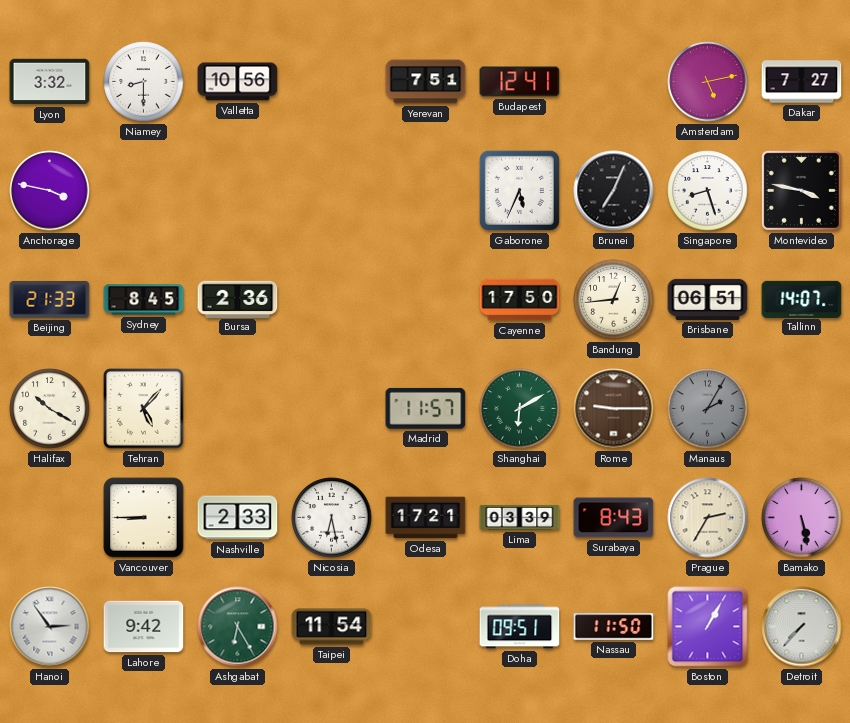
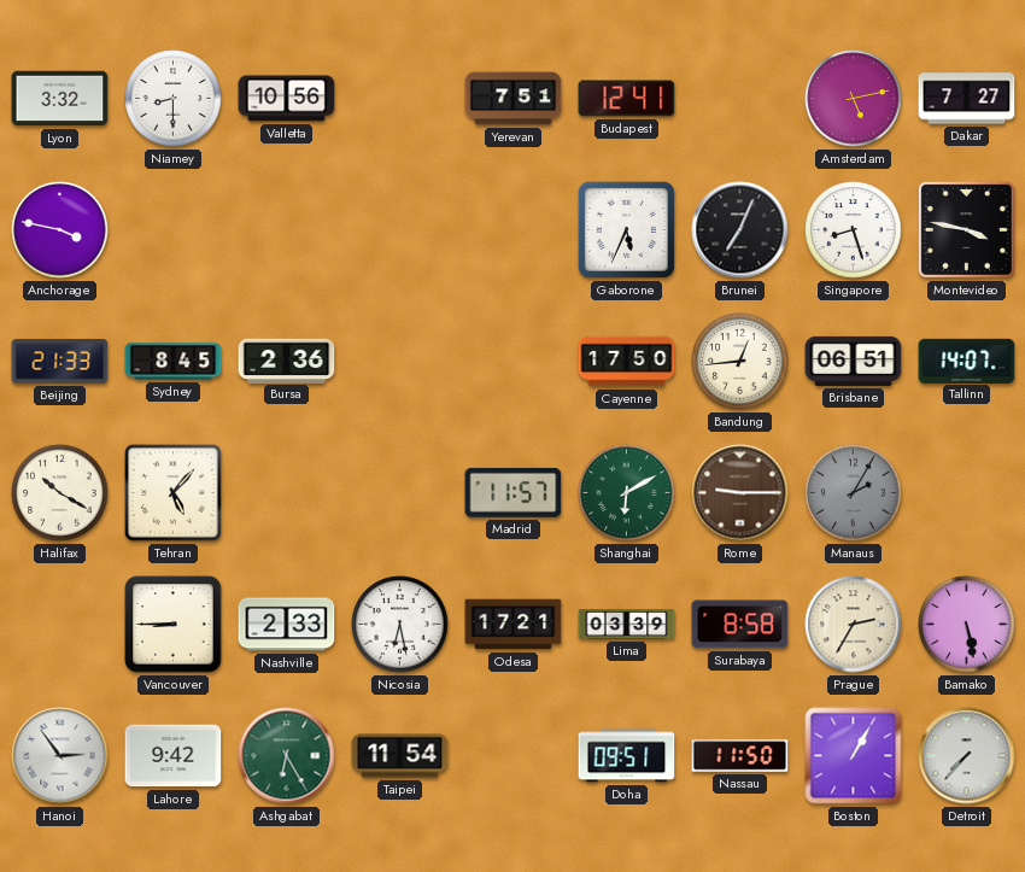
Surabaya: 8:43 -> 8:58
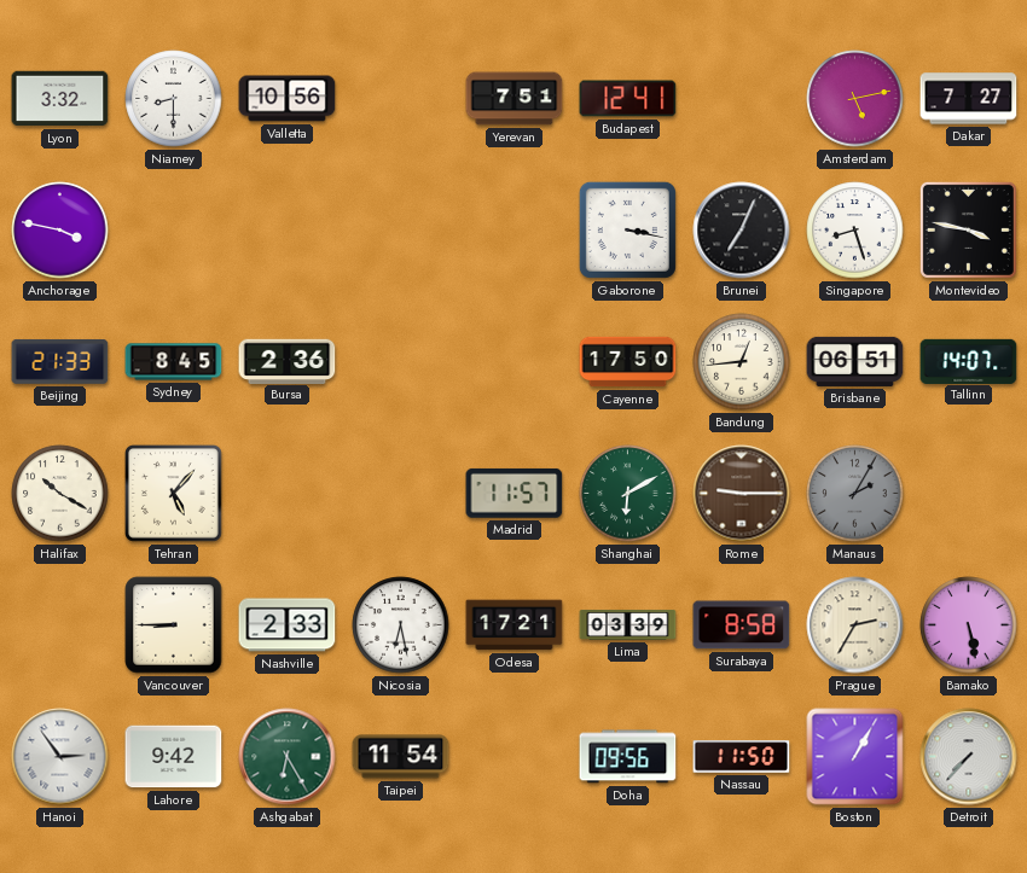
Gaborone: 5:34 -> 3:17
Doha: 09:51 -> 09:56
